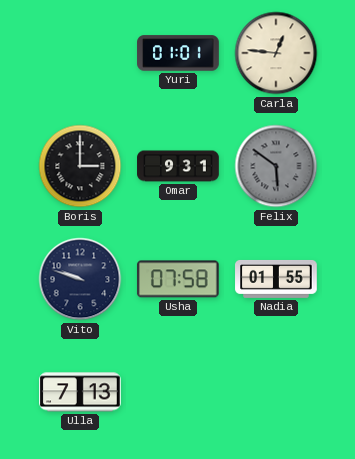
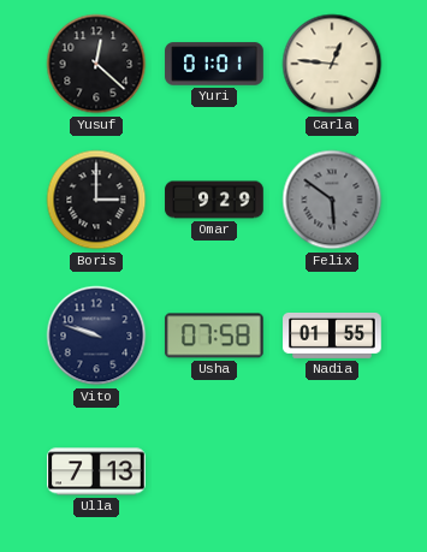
Yusuf: none -> 12:22
Omar: 9:31 -> 9:29
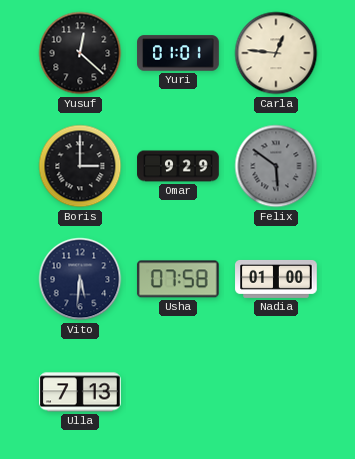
Vito: 9:48 -> 5:31
Nadia: 01:55 -> 01:00
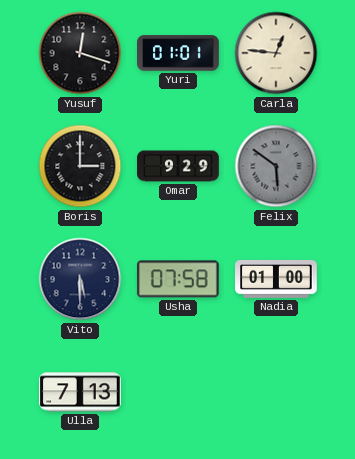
Yusuf: 12:22 -> 12:18
Vito: 5:31 -> 5:30
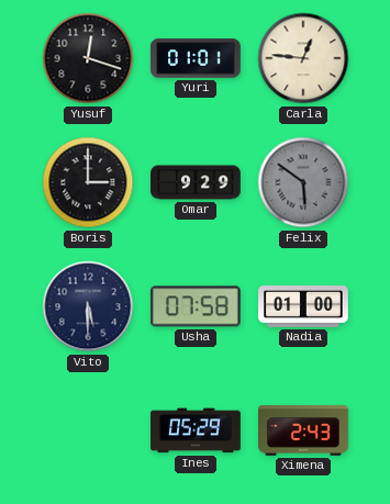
Ulla: 7:13 -> none
Ines: none -> 05:29
Ximena: none -> 2:43
